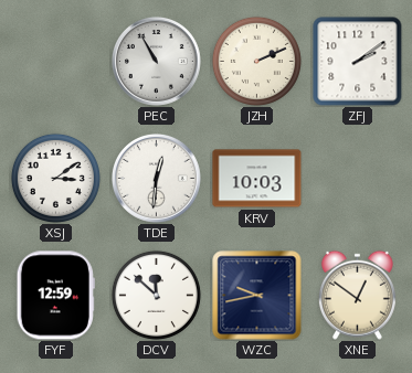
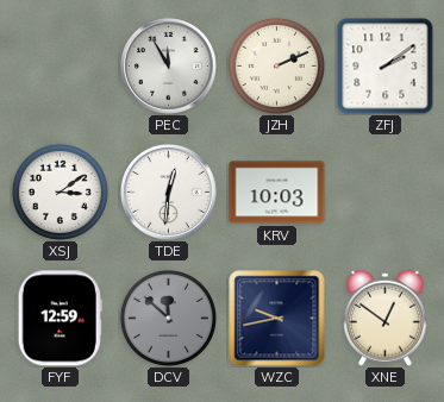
PEC: 10:55 -> 11:55
DCV dial: white -> grey
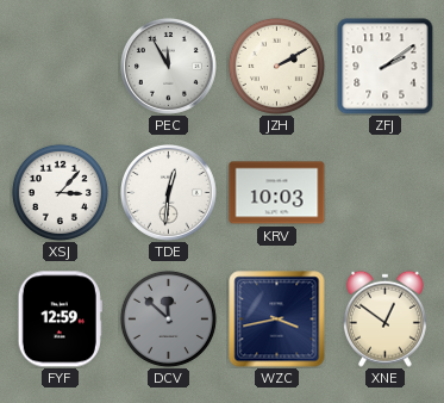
JZH: 2:11 -> 2:10
XSJ: 3:09 -> 3:07
WZC: 9:43 -> 3:43
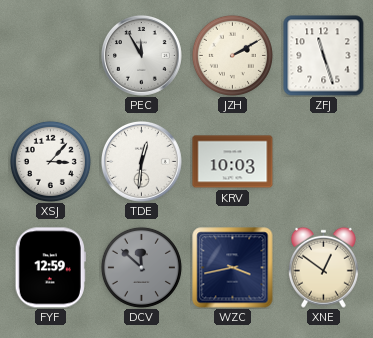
ZFJ: 2:09 -> 11:27
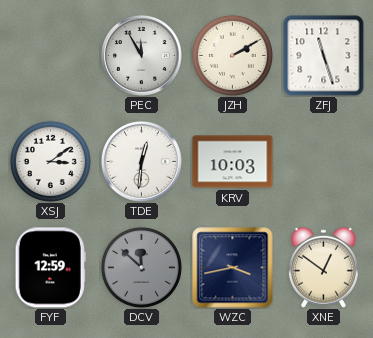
XSJ: 3:07 -> 3:09
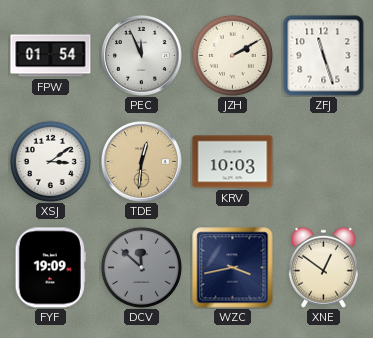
FPW: none -> 01:54
PEC: 11:55 -> 11:56
TDE dial: white -> champagne
FYF: 12:59 -> 19:09
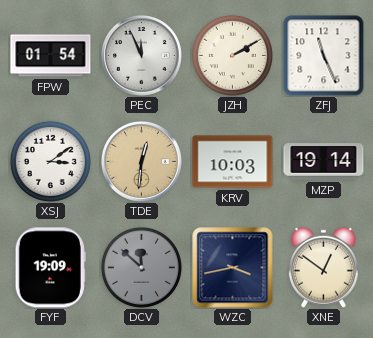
ZFJ: 11:27 -> 11:26
MZP: none -> 19:14
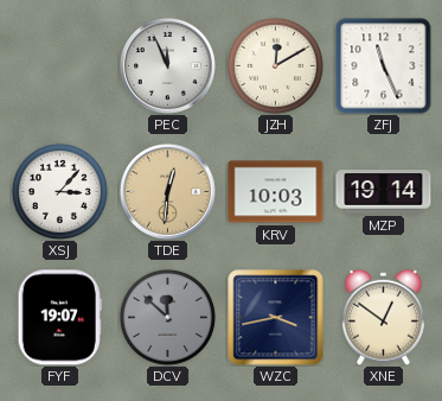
FPW: 01:54 -> none
JZH: 2:10 -> 12:10
XSJ: 3:09 -> 3:07
FYF: 19:09 -> 19:07
